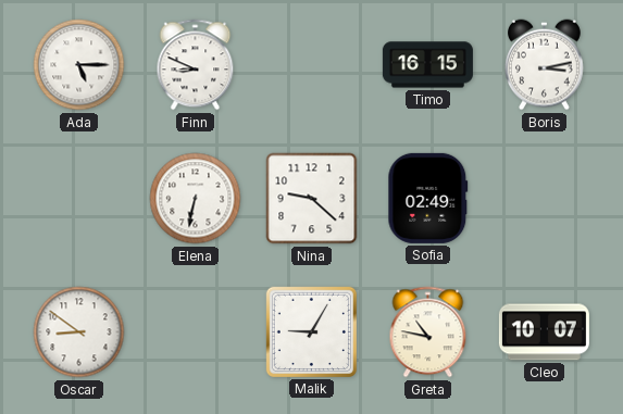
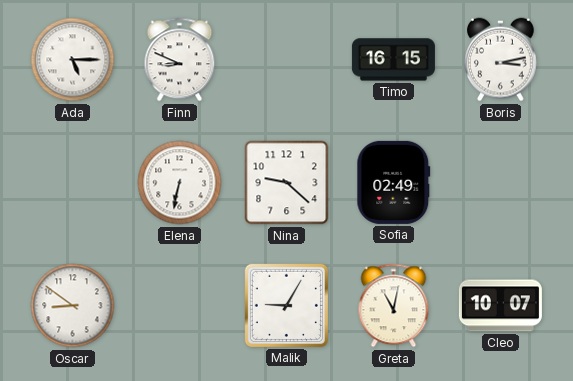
Greta: 10:47 -> 11:02
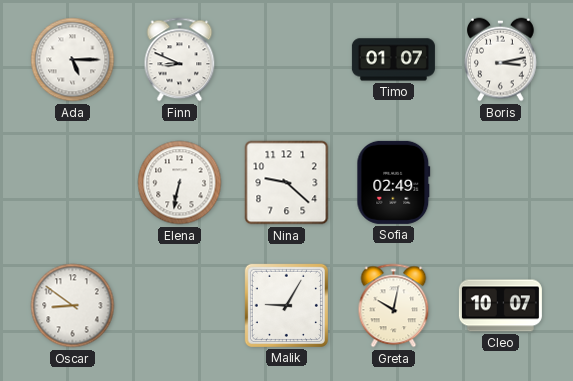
Timo: 16:15 -> 01:07
Greta: 11:02 -> 10:02
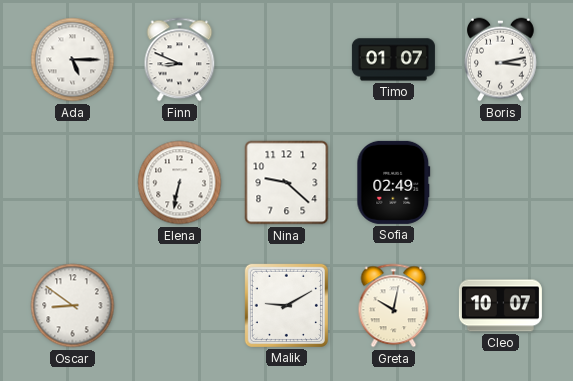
Malik: 9:05 -> 9:10
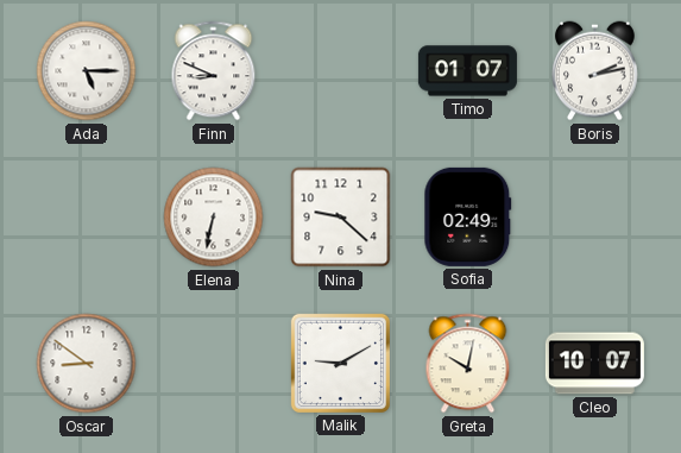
Boris: 3:13 -> 2:13
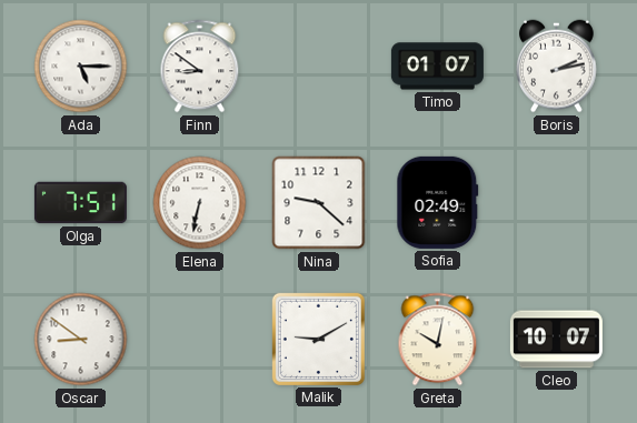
Finn: 8:49 -> 8:51
Olga: none -> 7:51
